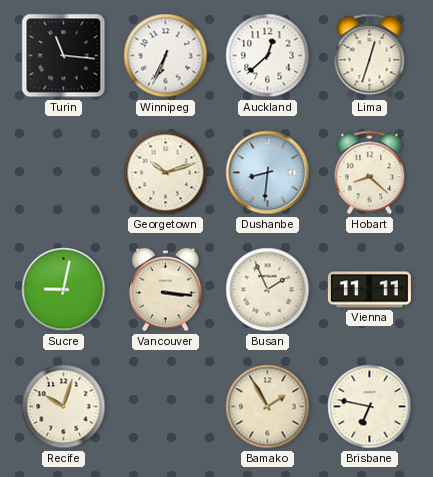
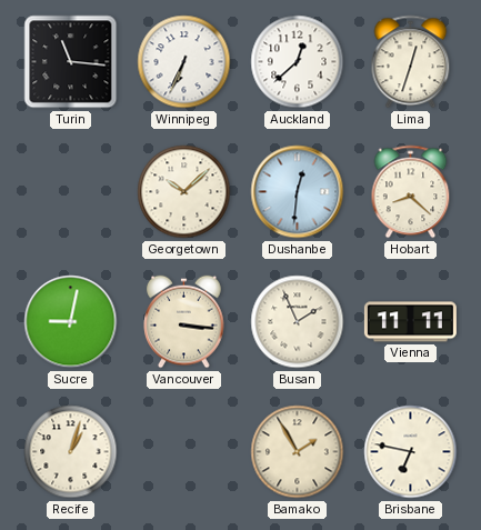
Georgetown: 10:12 -> 10:08
Dushanbe: 8:31 -> 12:31
Recife: 10:03 -> 1:03
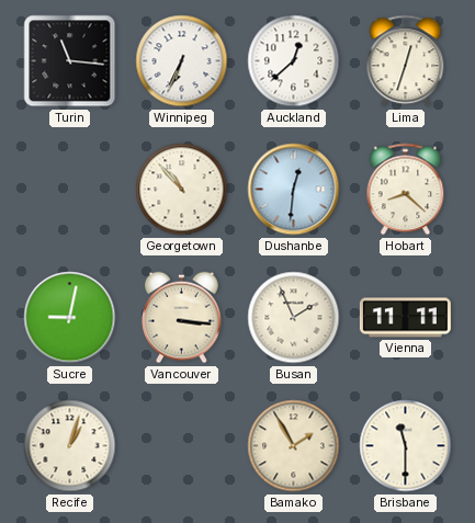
Georgetown: 10:08 -> 10:53
Brisbane: 6:47 -> 11:30
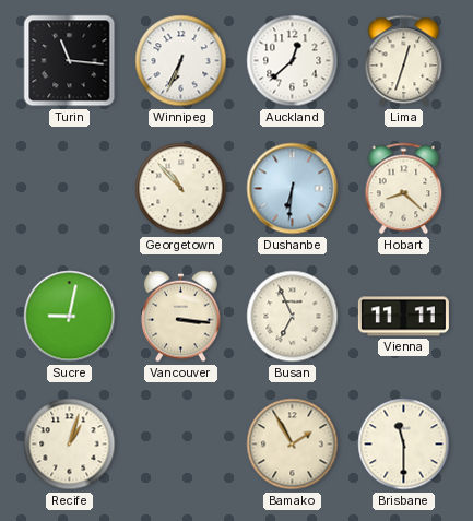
Dushanbe: 12:31 -> 6:31
Busan: 1:56 -> 6:56
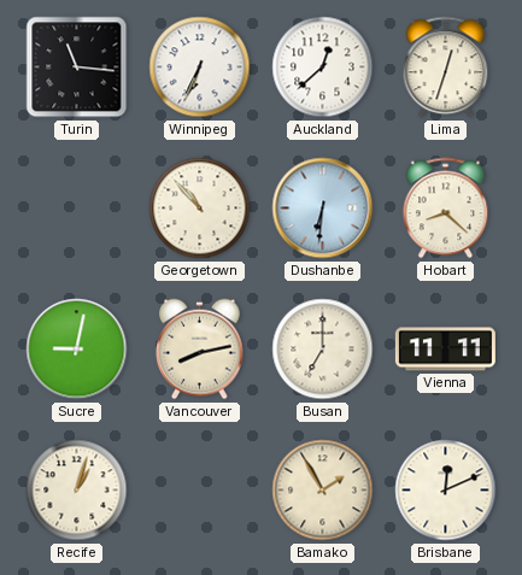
Vancouver: 3:16 -> 8:13
Busan: 6:56 -> 7:00
Brisbane: 11:30 -> 12:11
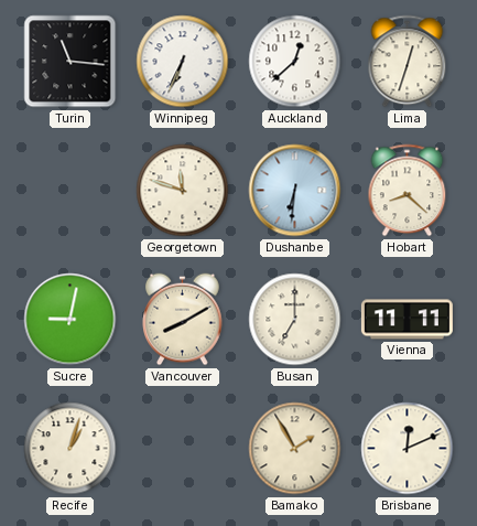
Georgetown: 10:53 -> 11:48
Vancouver: 8:13 -> 8:10
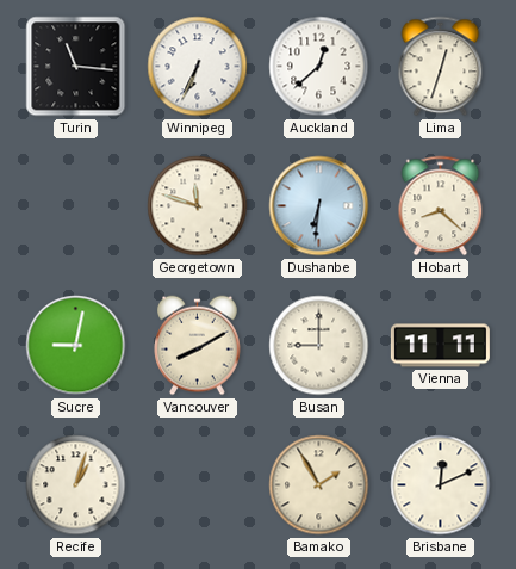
Busan: 7:00 -> 9:00
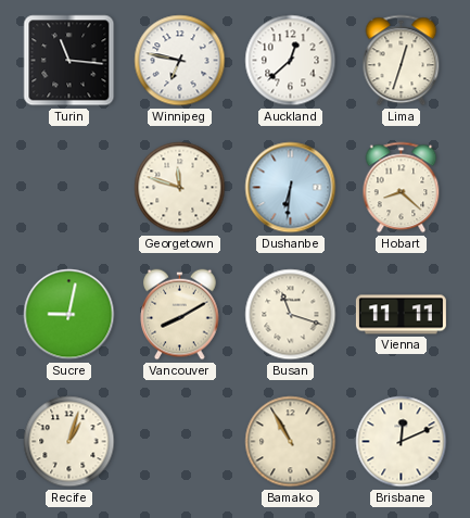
Winnipeg: 6:34 -> 6:47
Busan: 9:00 -> 11:18
Bamako: 1:55 -> 10:55
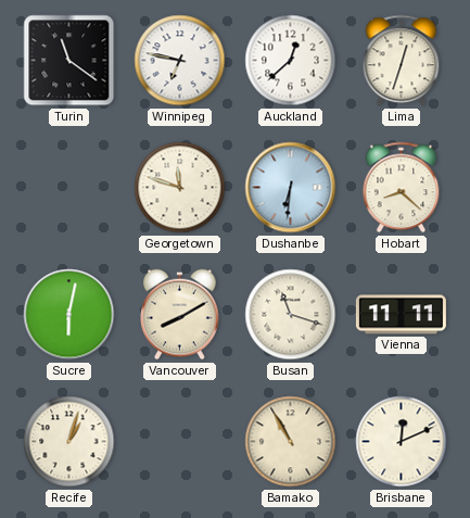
Turin: 11:16 -> 11:21
Sucre: 9:02 -> 6:02
